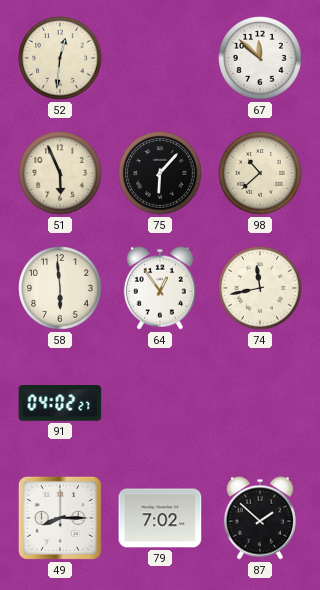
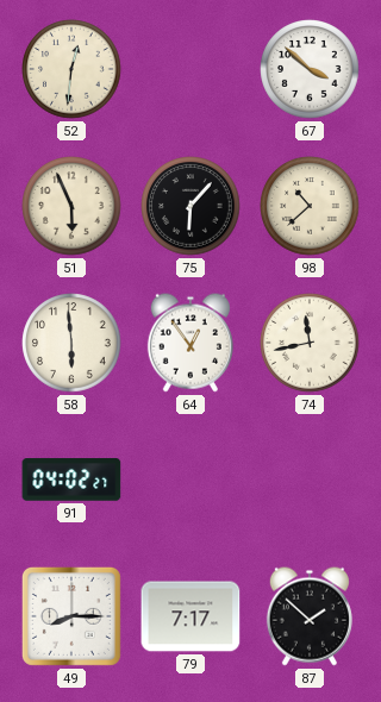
67: 11:52 -> 3:52
79: 7:02 -> 7:17
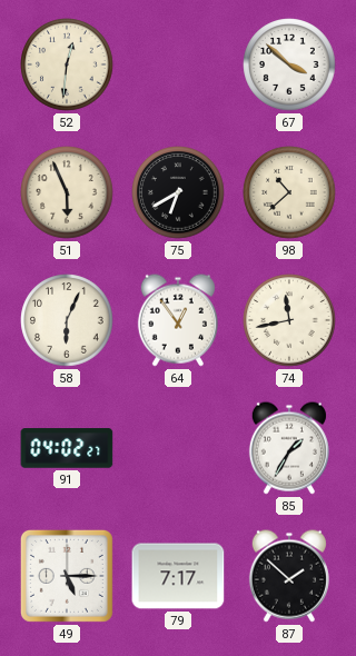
75: 6:07 -> 6:40
58: 5:59 -> 6:04
85: none -> 1:35
49: 8:15 -> 5:15
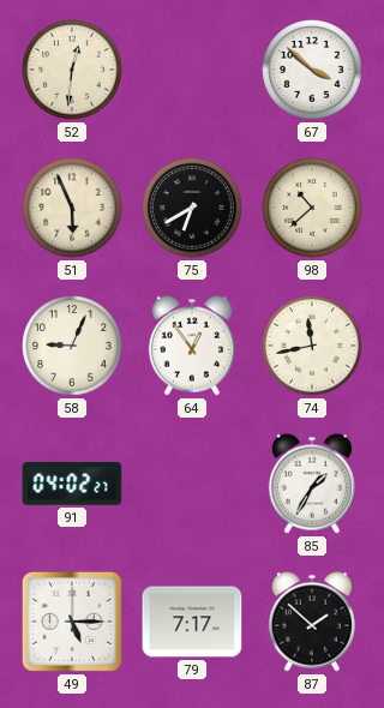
58: 6:04 -> 9:04
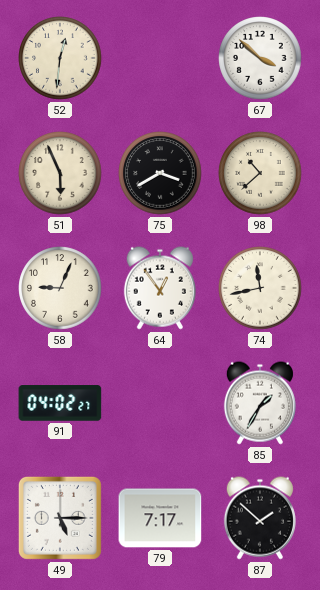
75: 6:40 -> 3:40
